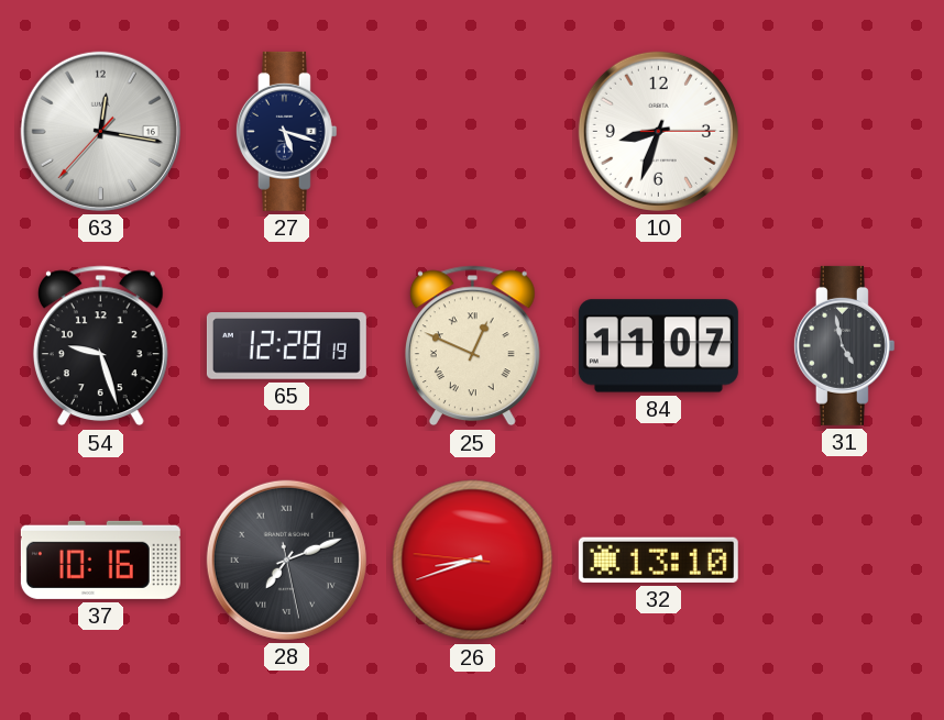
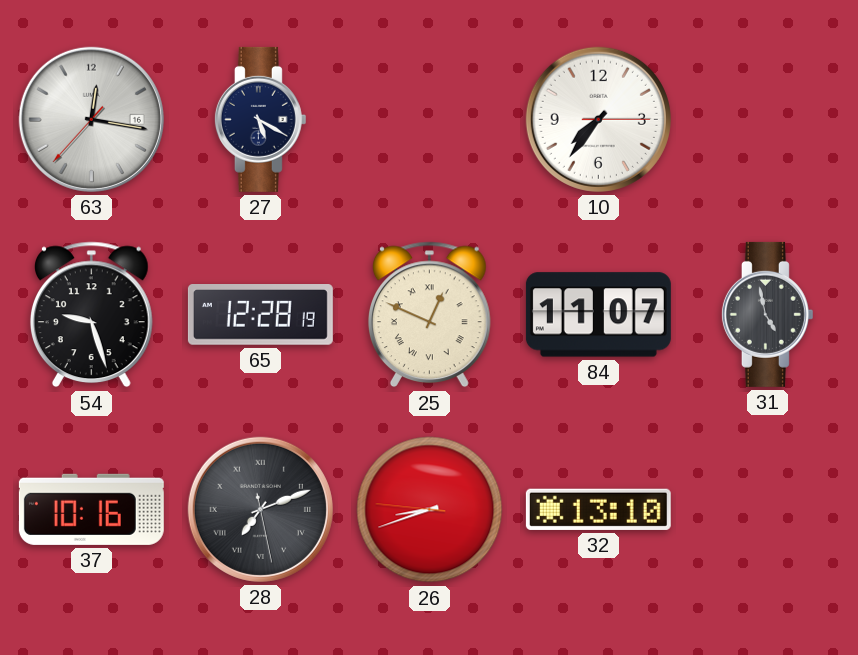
27: 5:18 -> 5:20
10: 8:33 -> 7:36
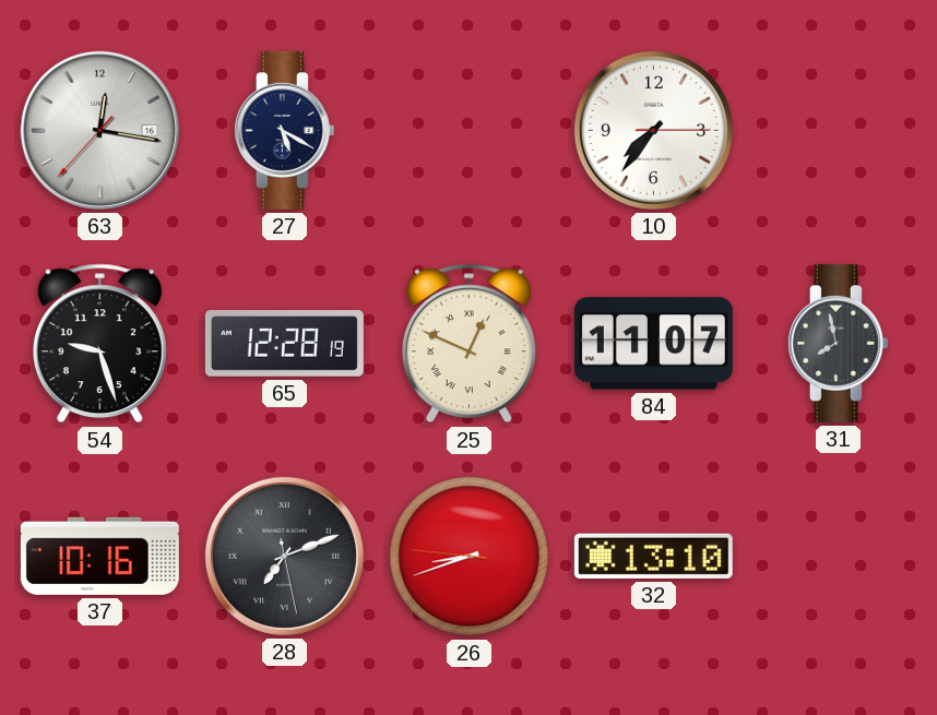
31: 4:58 -> 7:58
